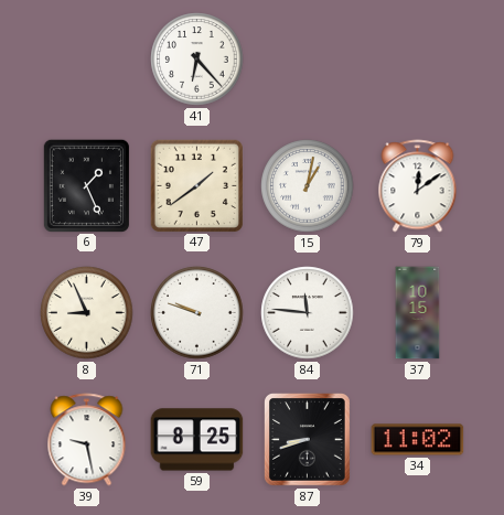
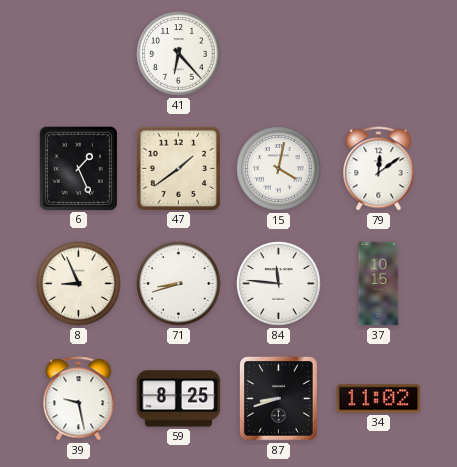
15: 1:02 -> 4:02
71: 9:48 -> 8:42
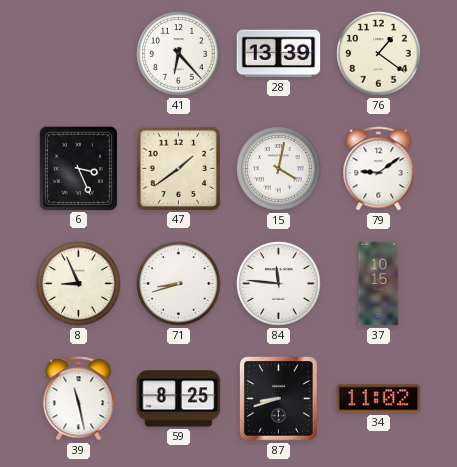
28: none -> 13:39
76: none -> 1:21
6: 1:26 -> 3:26
79: 12:09 -> 9:09
39: 9:28 -> 11:28
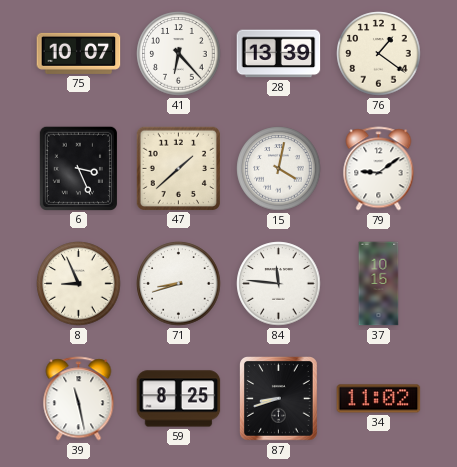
75: none -> 10:07
47: 1:39 -> 1:38
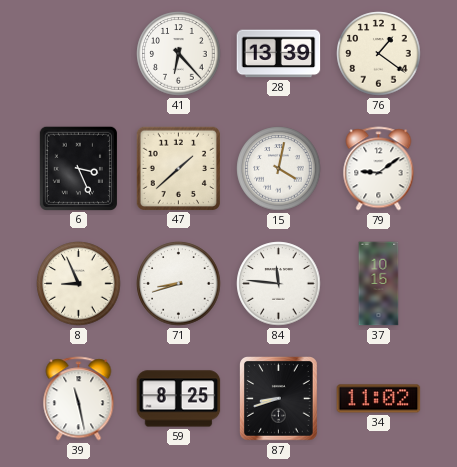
75: 10:07 -> none
